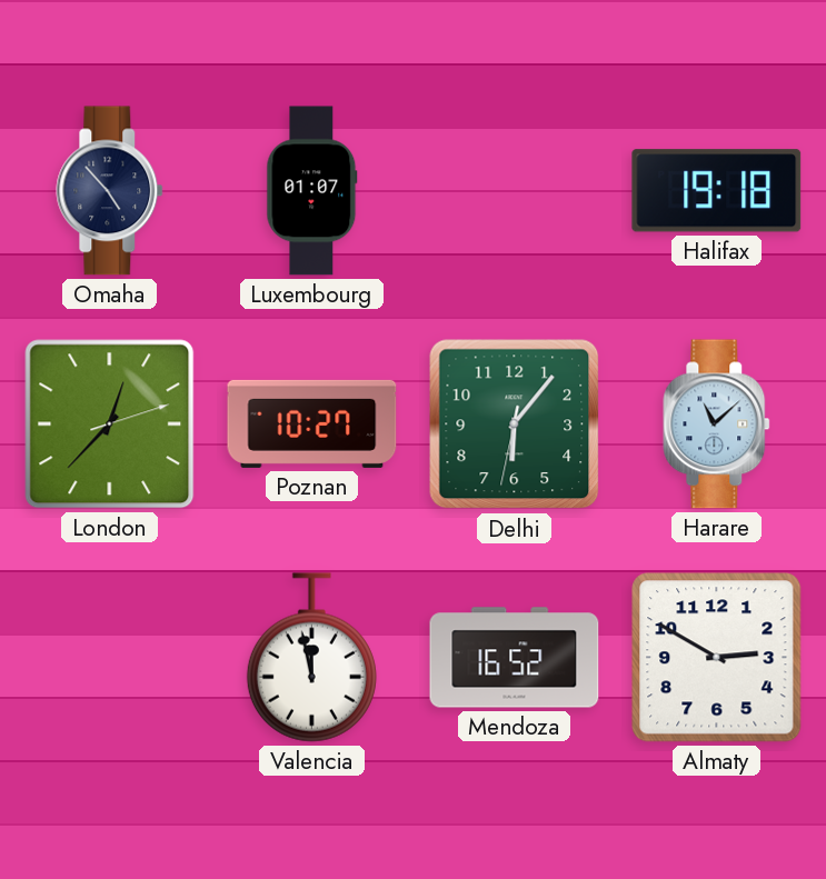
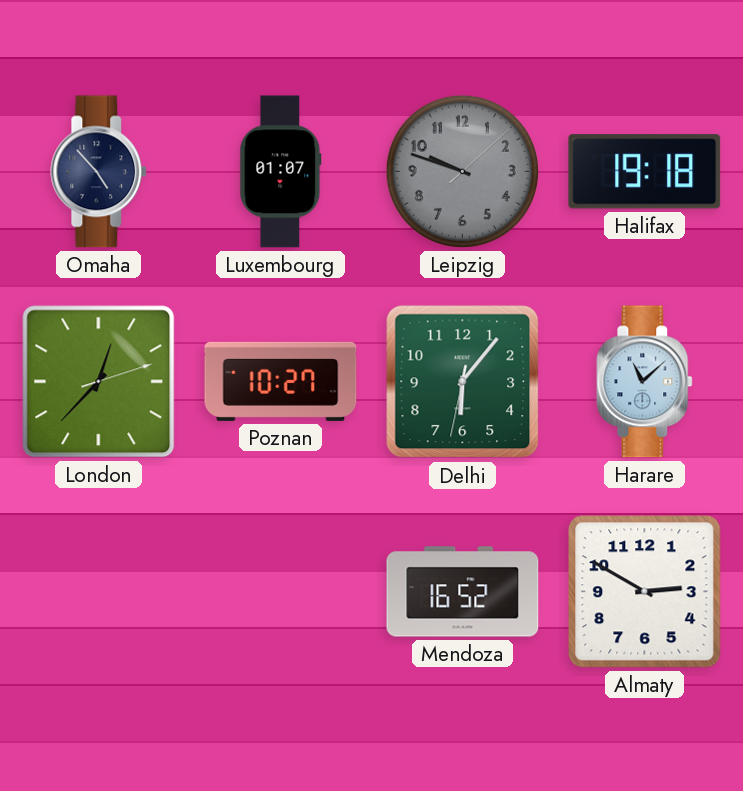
Leipzig: none -> 9:48
Valencia: 11:58 -> none
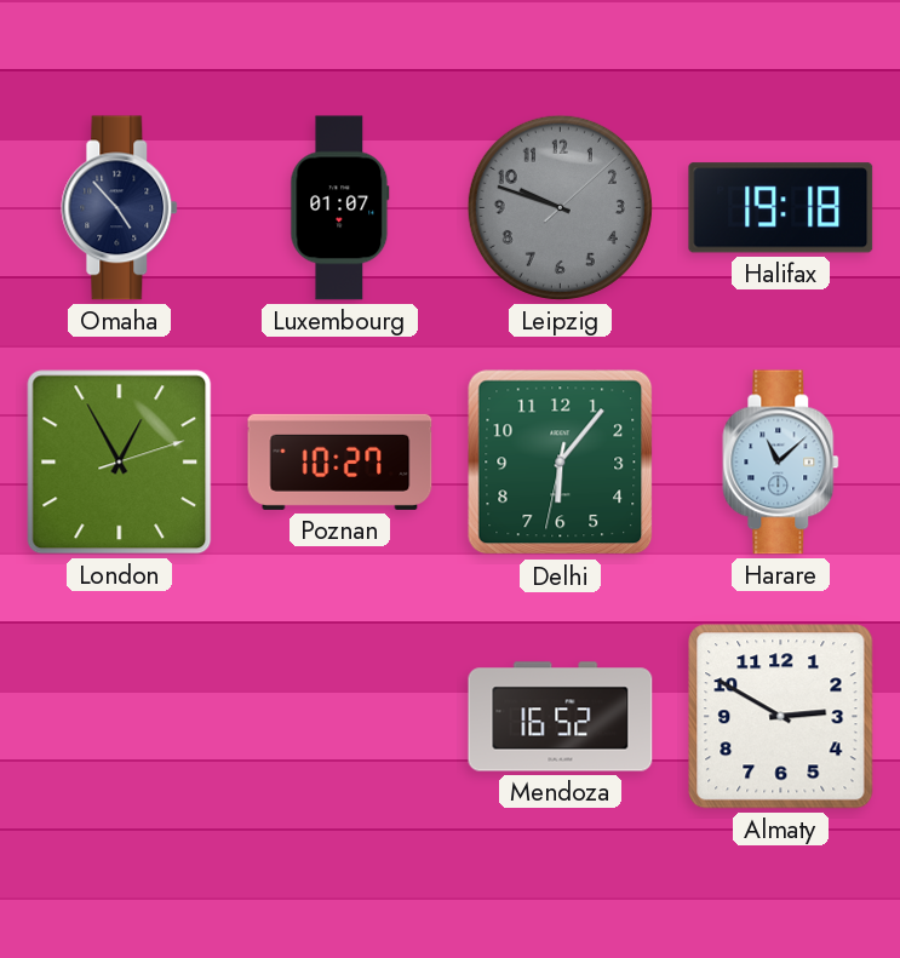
London: 12:37 -> 12:55
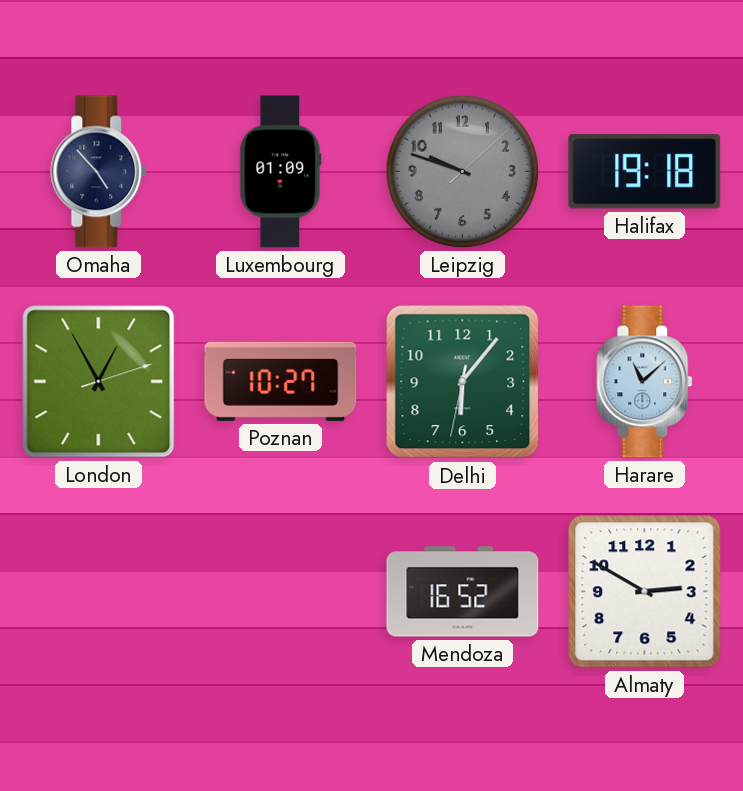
Luxembourg: 01:07 -> 01:09
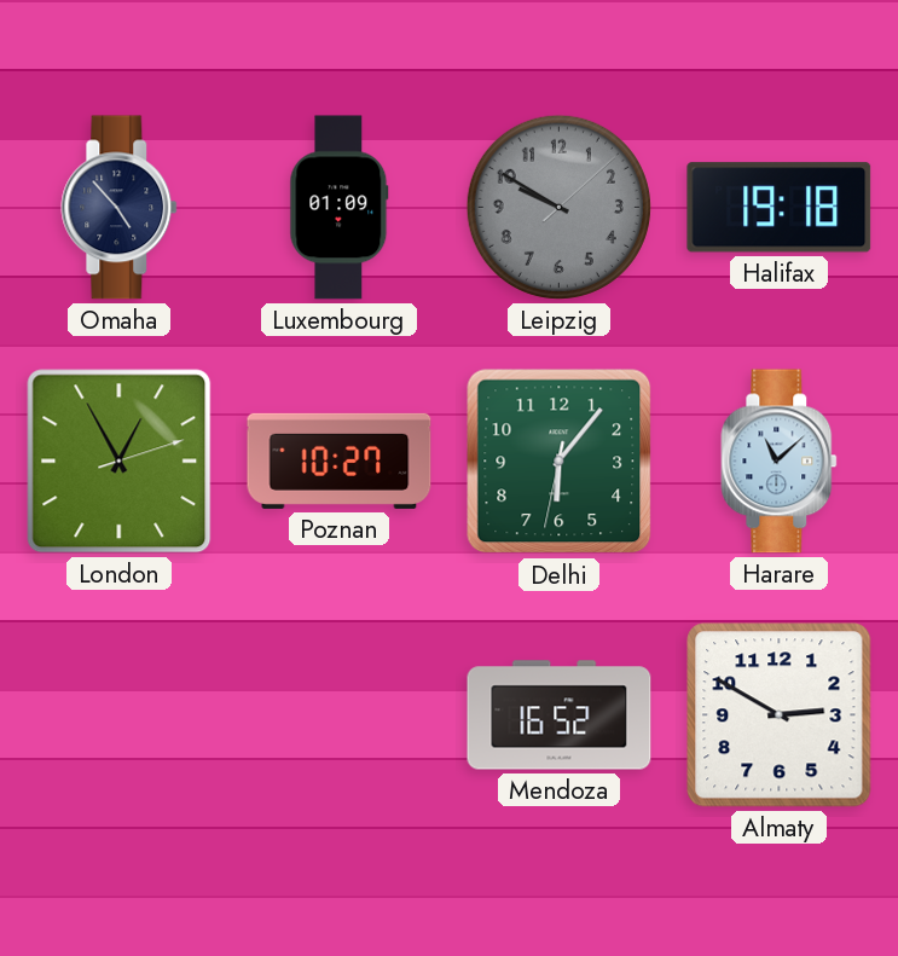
Leipzig: 9:48 -> 9:50
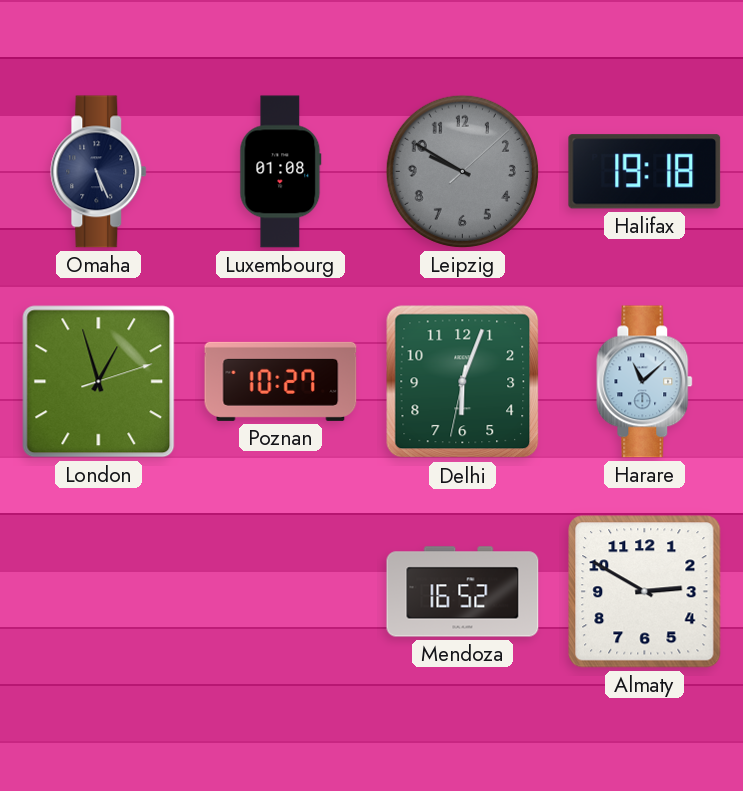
Omaha: 4:53 -> 5:26
Luxembourg: 01:09 -> 01:08
London: 12:55 -> 12:57
Delhi: 6:06 -> 6:03
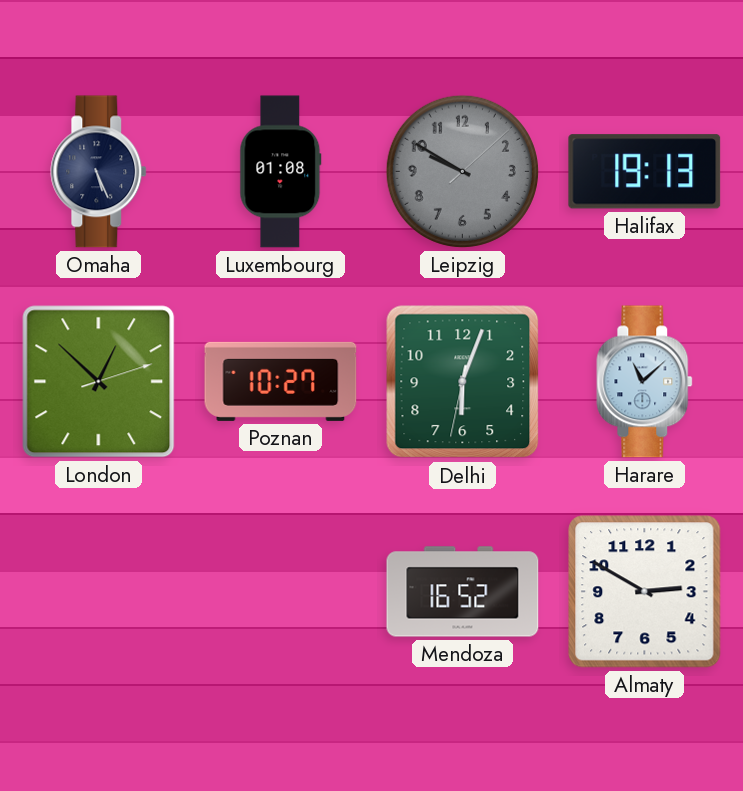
Halifax: 19:18 -> 19:13
London: 12:57 -> 12:52
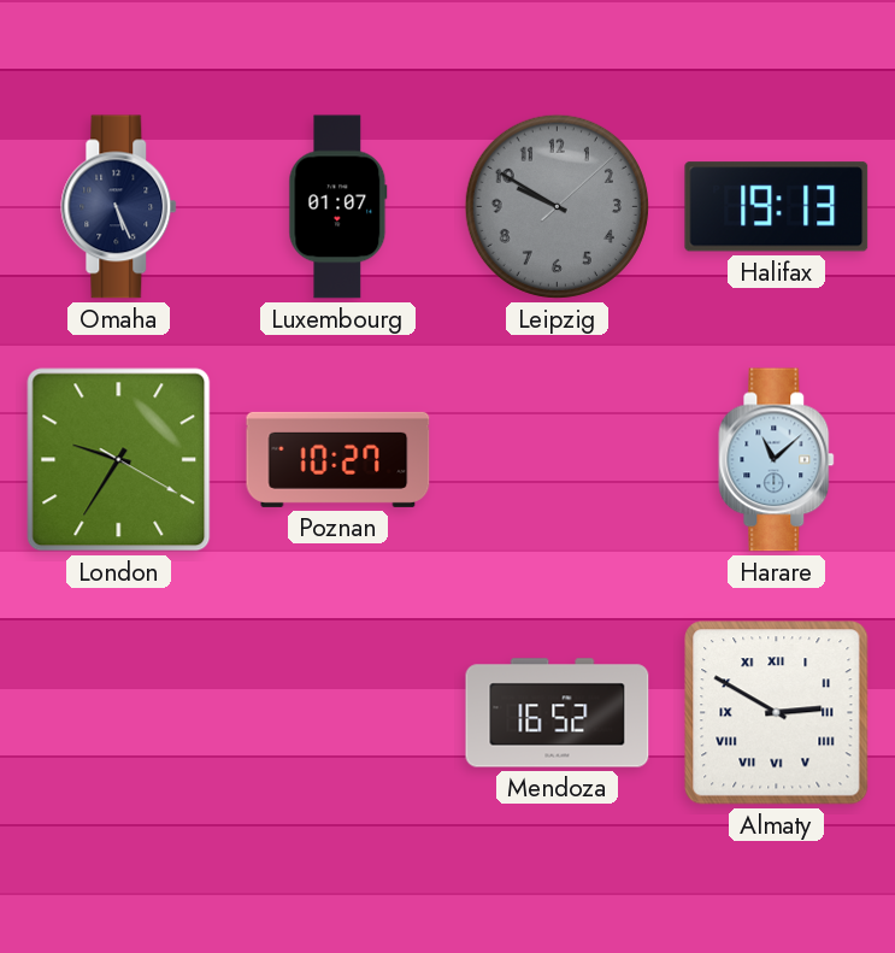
Luxembourg: 01:08 -> 01:07
London: 12:52 -> 9:35
Delhi: 6:03 -> none
Almaty numerals: Arabic -> Roman
